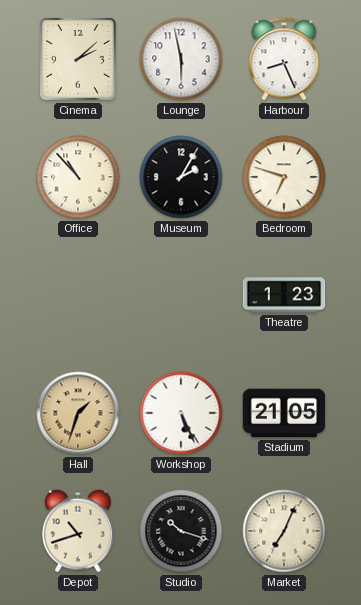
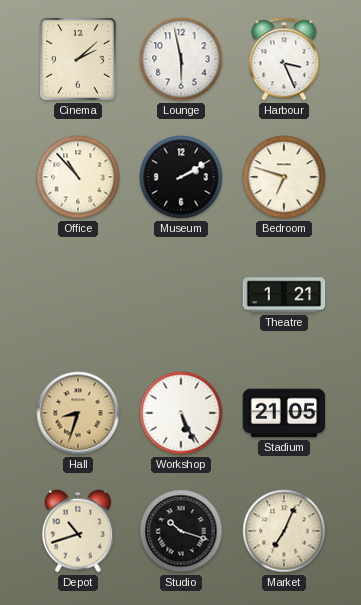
Harbour: 8:26 -> 3:26
Museum: 2:05 -> 2:10
Theatre: 1:23 -> 1:21
Hall: 1:33 -> 8:33
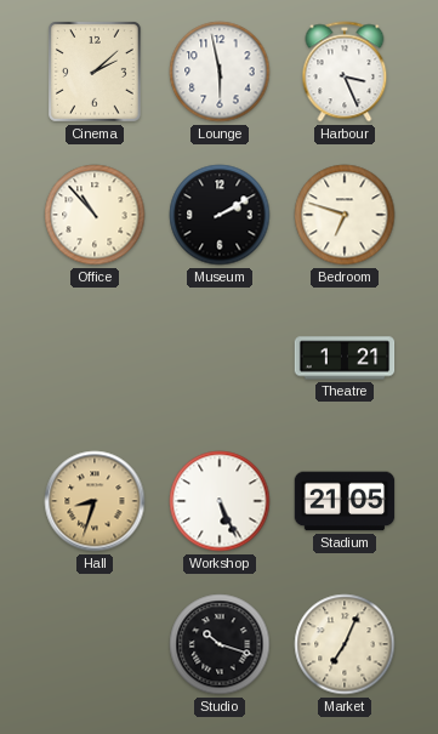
Depot: 10:42 -> none
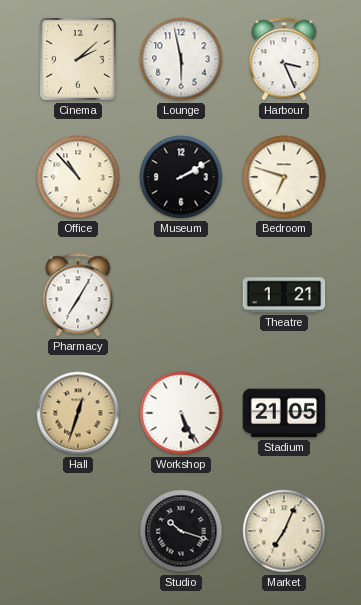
Pharmacy: none -> 7:05
Hall: 8:33 -> 12:33
